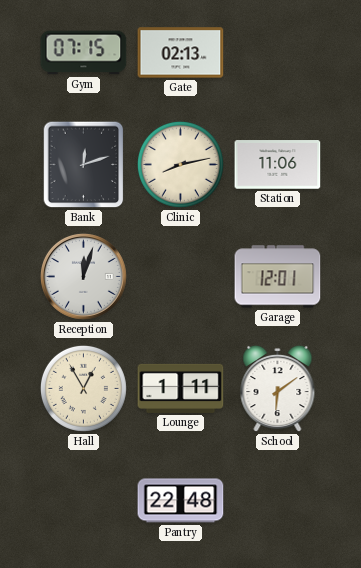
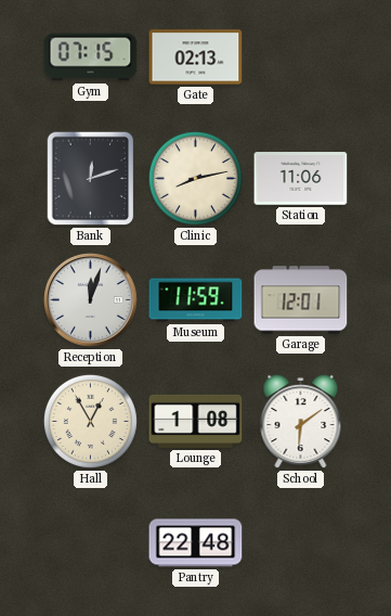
Museum: none -> 11:59
Lounge: 1:11 -> 1:08
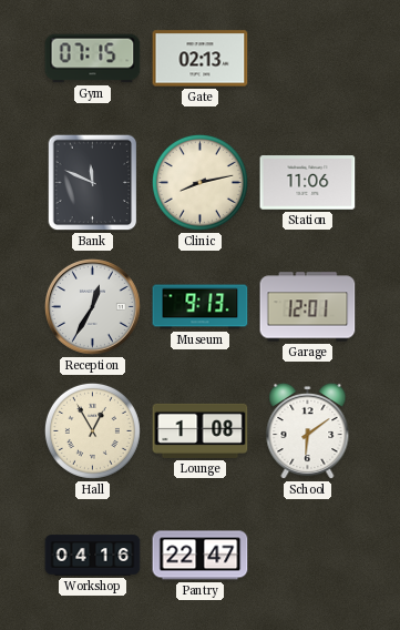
Bank: 12:12 -> 11:49
Reception: 12:03 -> 12:35
Museum: 11:59 -> 9:13
Workshop: none -> 04:16
Pantry: 22:48 -> 22:47
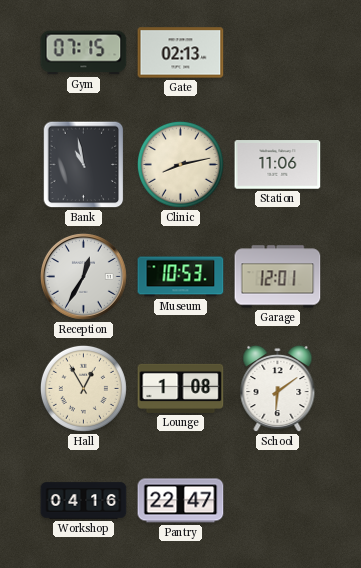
Bank: 11:49 -> 10:58
Museum: 9:13 -> 10:53
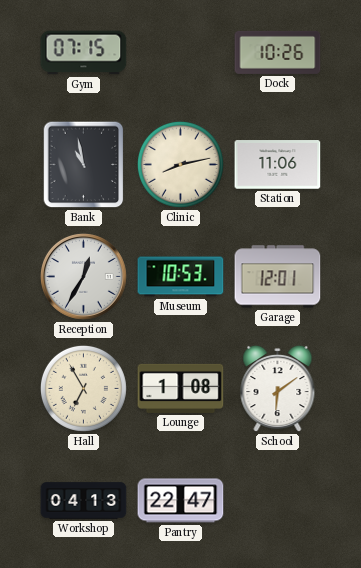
Gate: 02:13 -> none
Dock: none -> 10:26
Hall: 12:55 -> 6:55
Workshop: 04:16 -> 04:13
